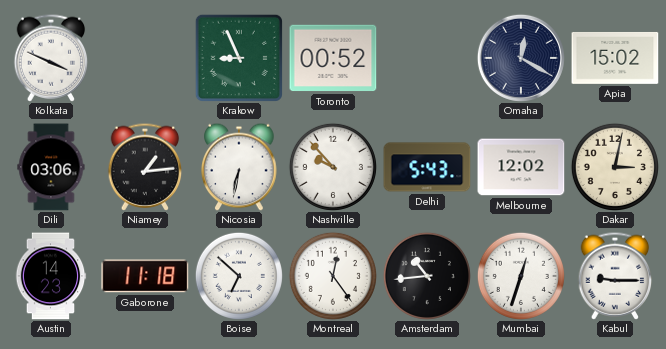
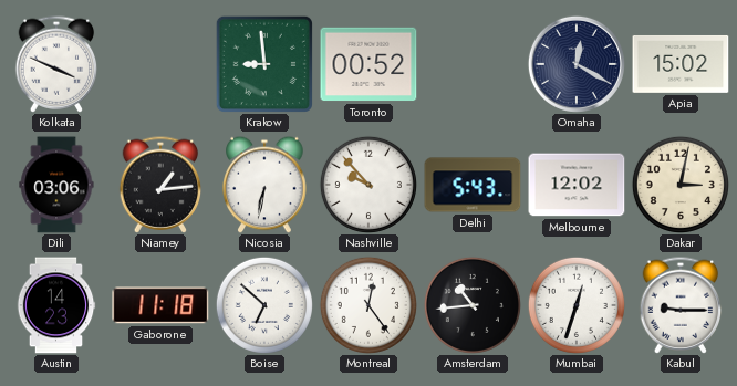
Krakow: 8:56 -> 8:59
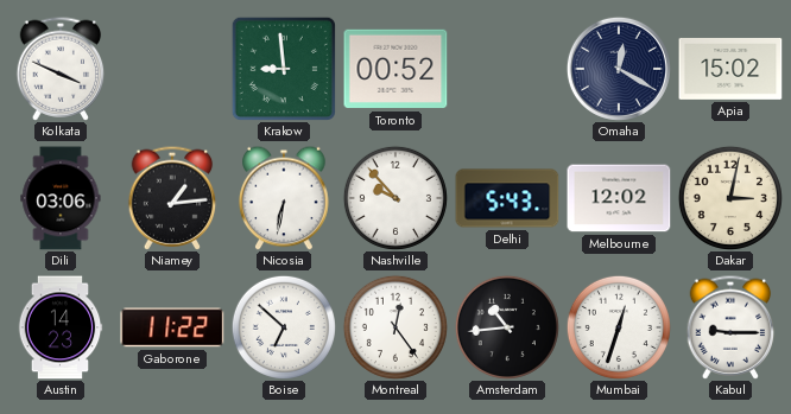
Gaborone: 11:18 -> 11:22
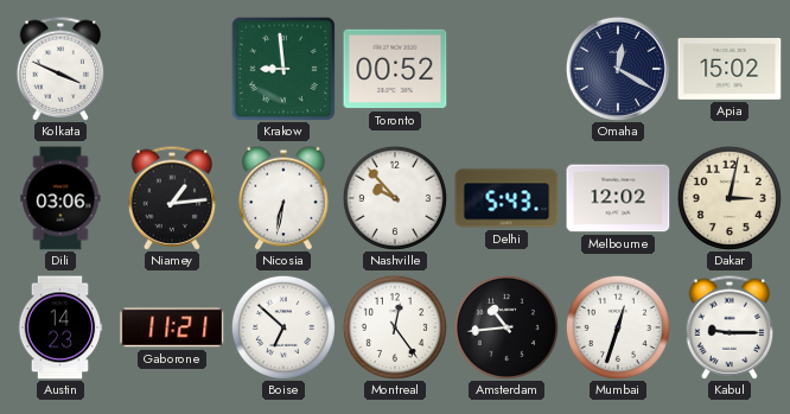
Gaborone: 11:22 -> 11:21
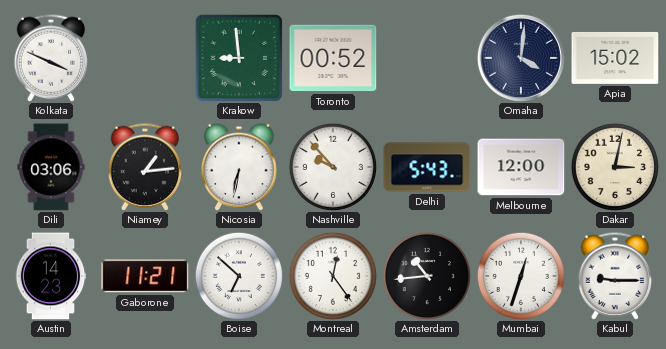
Omaha: 12:20 -> 4:01
Melbourne: 12:02 -> 12:00
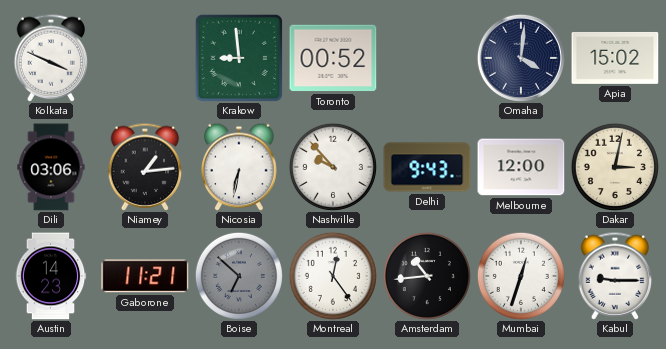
Delhi: 5:43 -> 9:43
Boise dial: white -> grey
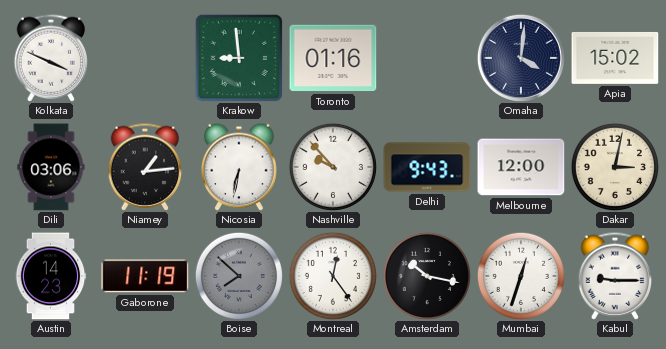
Toronto: 00:52 -> 01:16
Gaborone: 11:21 -> 11:19
Boise: 6:52 -> 7:52
Amsterdam: 10:44 -> 10:17
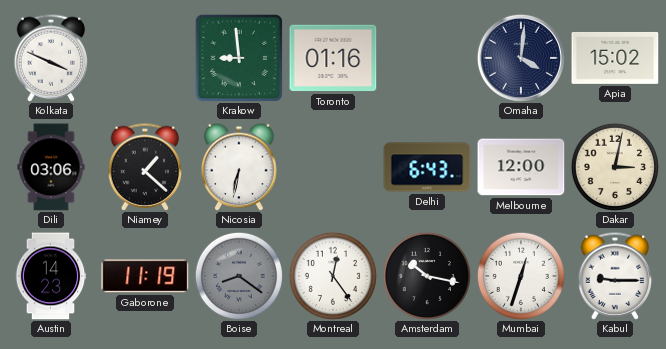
Niamey: 1:14 -> 1:22
Nashville: 9:53 -> none
Delhi: 9:43 -> 6:43
Boise: 7:52 -> 8:21
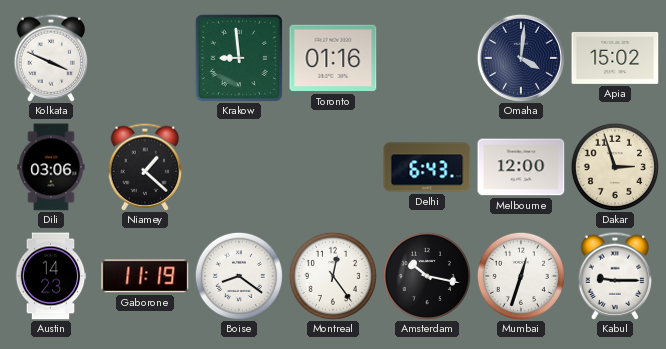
Nicosia: 6:32 -> none
Dakar: 3:02 -> 2:57
Boise dial: grey -> white
